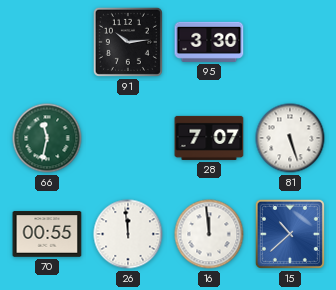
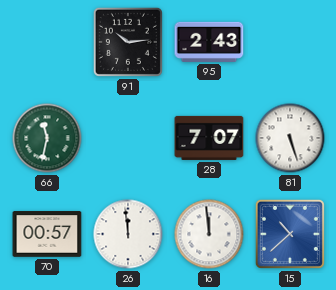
95: 3:30 -> 2:43
70: 00:55 -> 00:57
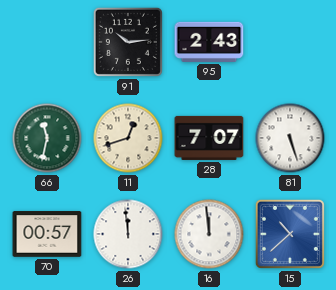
11: none -> 12:42
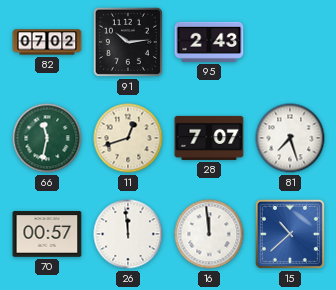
82: none -> 07:02
81: 5:27 -> 7:27
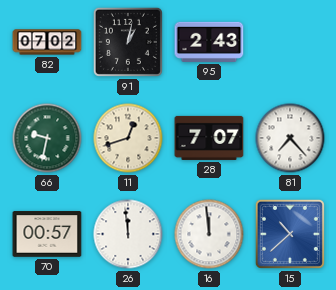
91: 10:14 -> 1:02
66: 11:32 -> 9:32
81: 7:27 -> 7:23
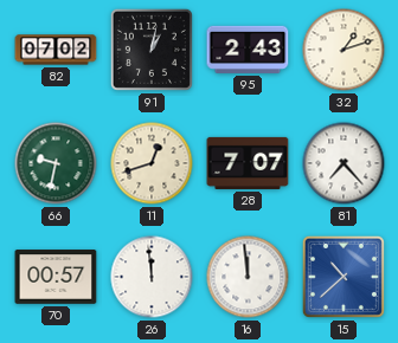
32: none -> 1:12
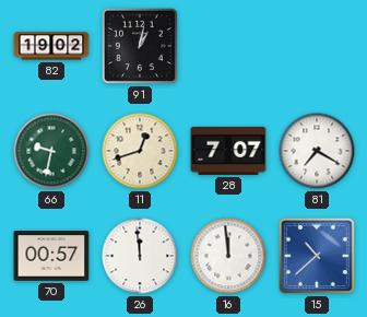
82: 07:02 -> 19:02
95: 2:43 -> none
32: 1:12 -> none
81: 7:23 -> 7:20
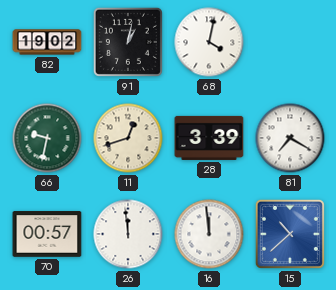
68: none -> 4:02
28: 7:07 -> 3:39
